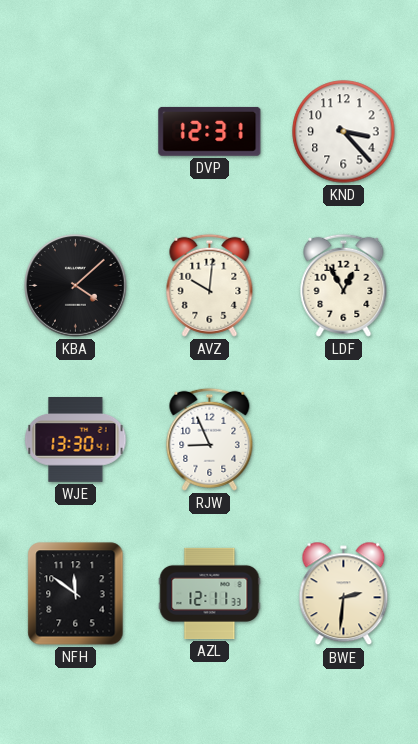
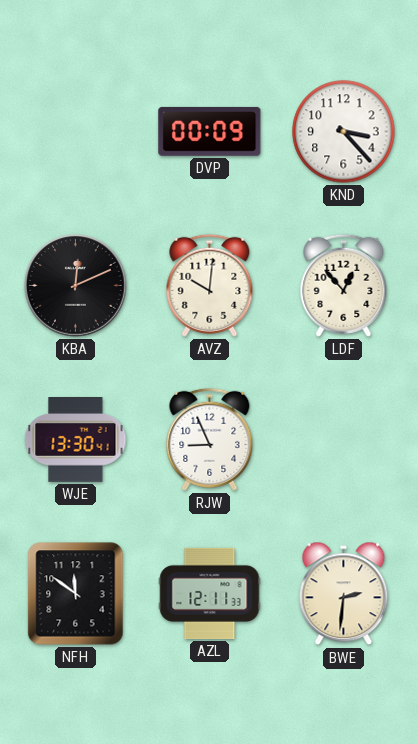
DVP: 12:31 -> 00:09
KBA: 4:08 -> 12:11
LDF: 12:55 -> 12:53
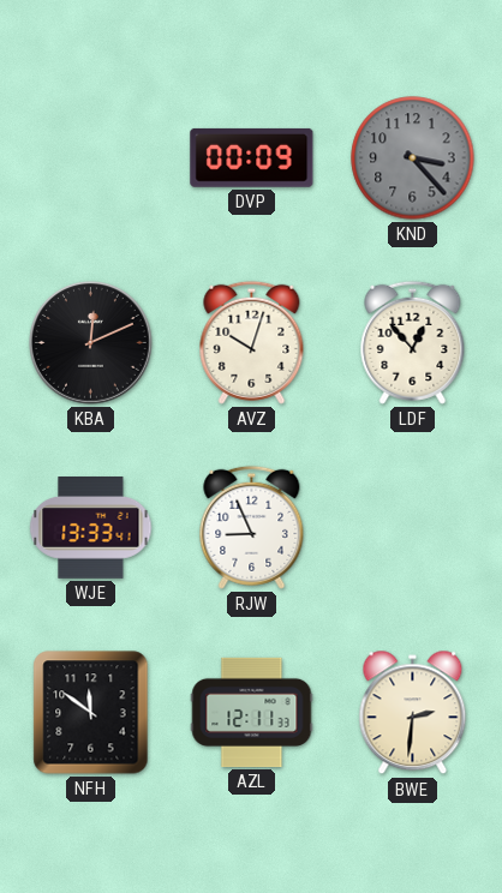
KND dial: white -> grey
AVZ: 10:01 -> 10:03
WJE: 13:30 -> 13:33
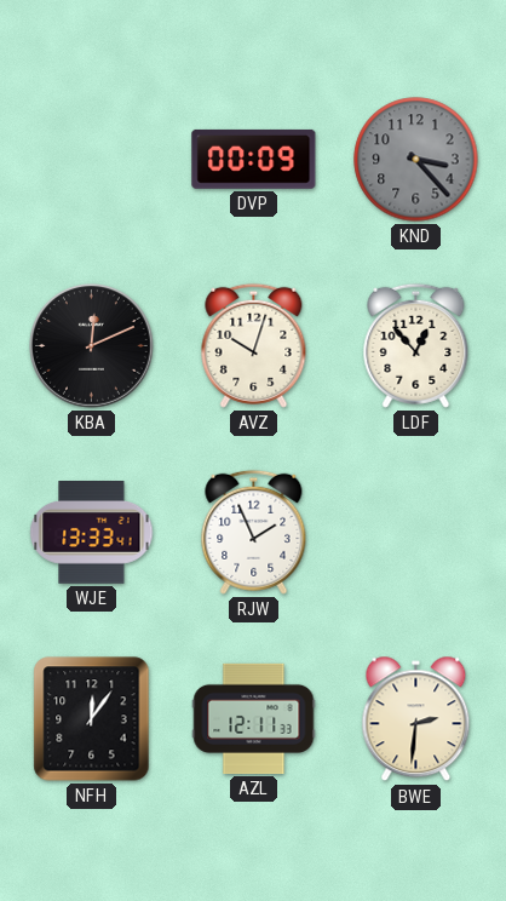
RJW: 8:56 -> 1:56
NFH: 11:51 -> 12:06
